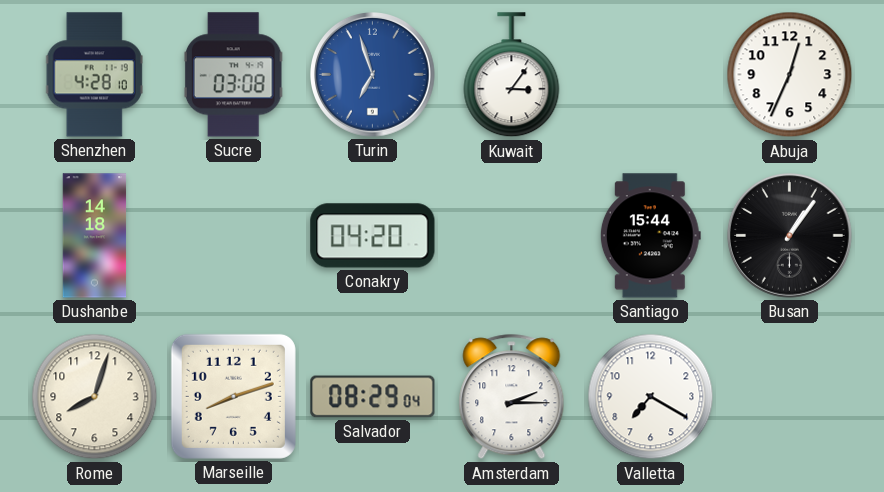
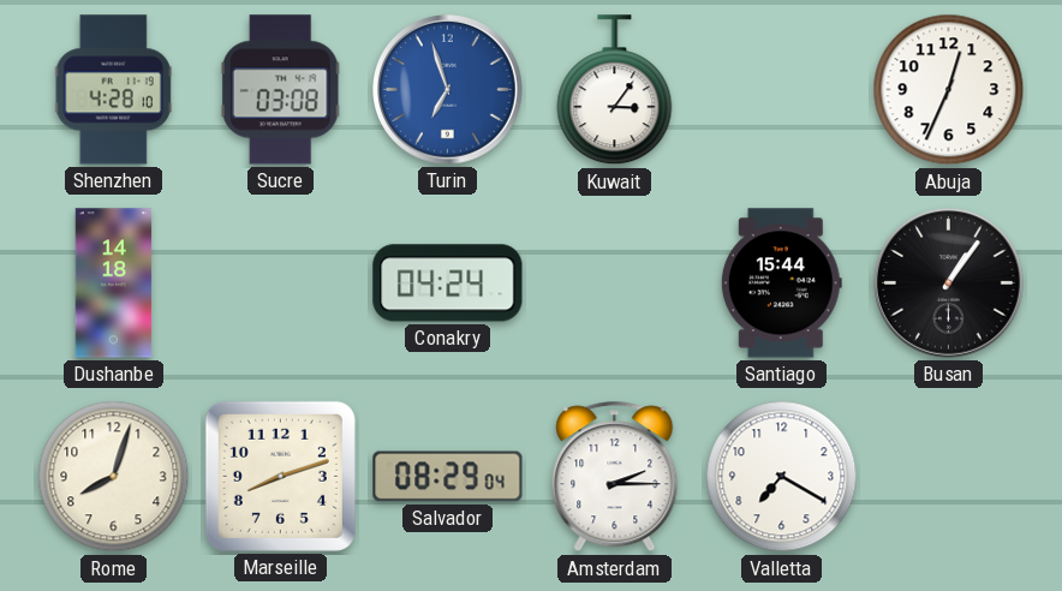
Conakry: 04:20 -> 04:24
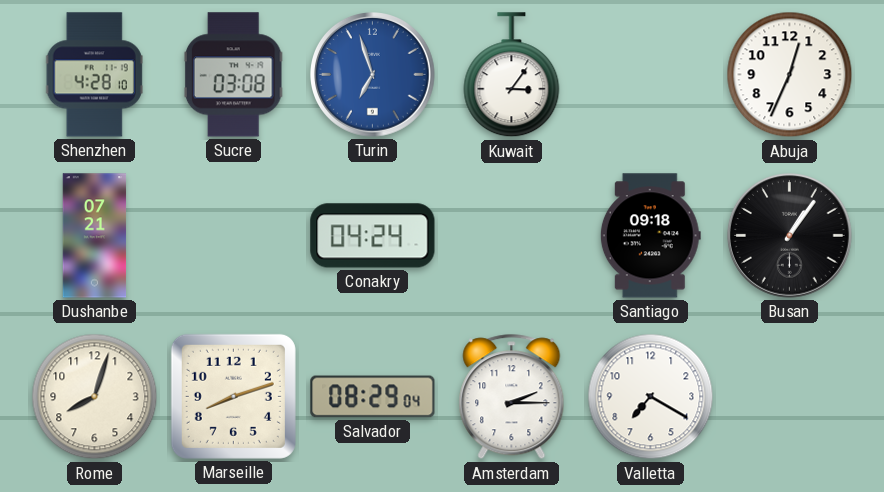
Dushanbe: 14:18 -> 07:21
Santiago: 15:44 -> 09:18
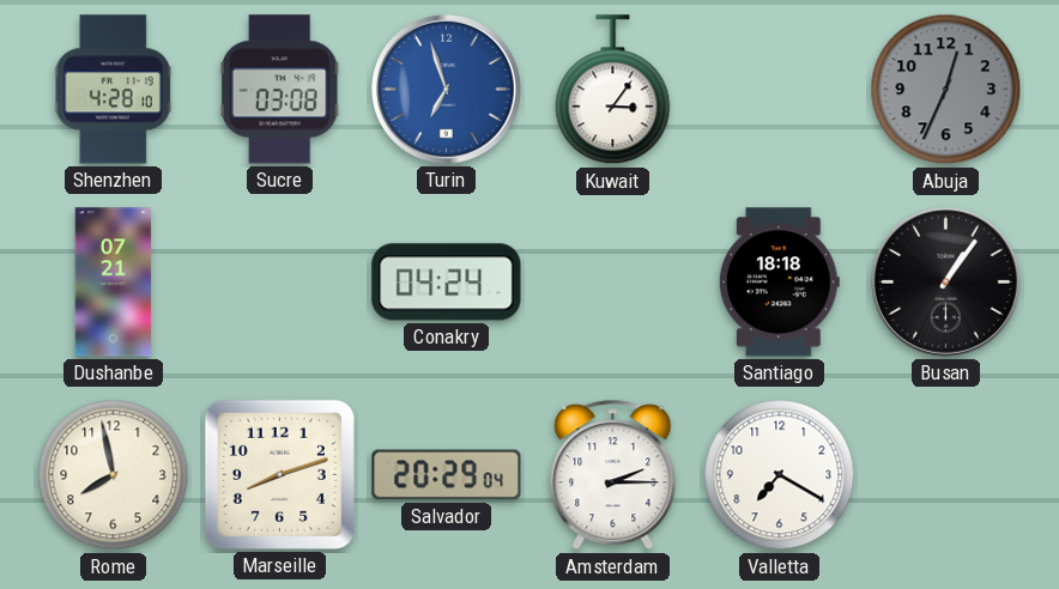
Abuja dial: white -> grey
Santiago: 09:18 -> 18:18
Rome: 8:03 -> 7:58
Salvador: 08:29 -> 20:29
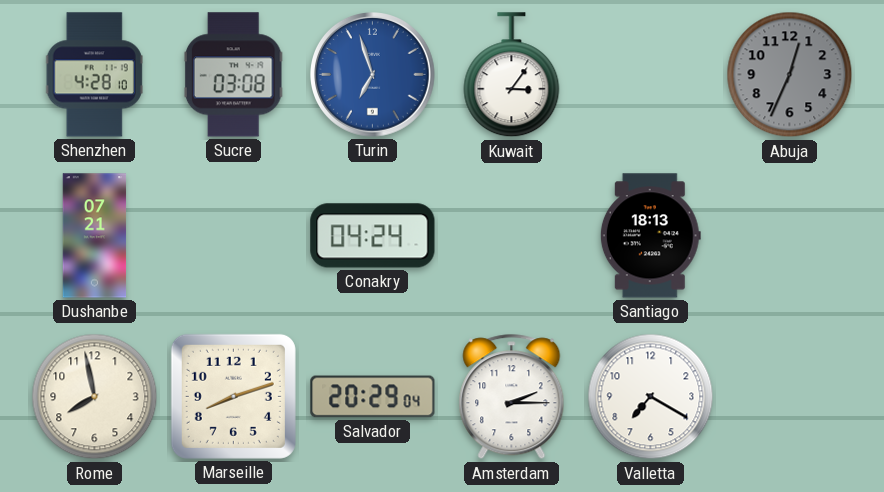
Santiago: 18:18 -> 18:13
Busan: 1:06 -> none
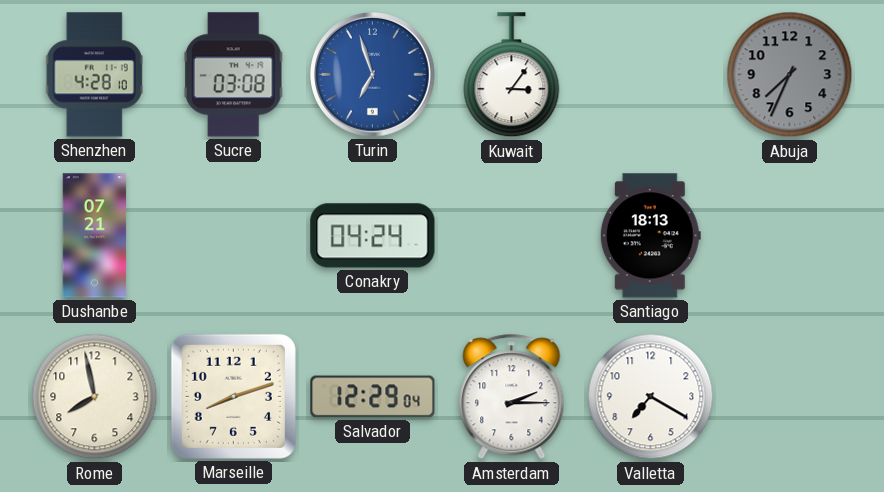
Abuja: 12:34 -> 7:34
Salvador: 20:29 -> 12:29
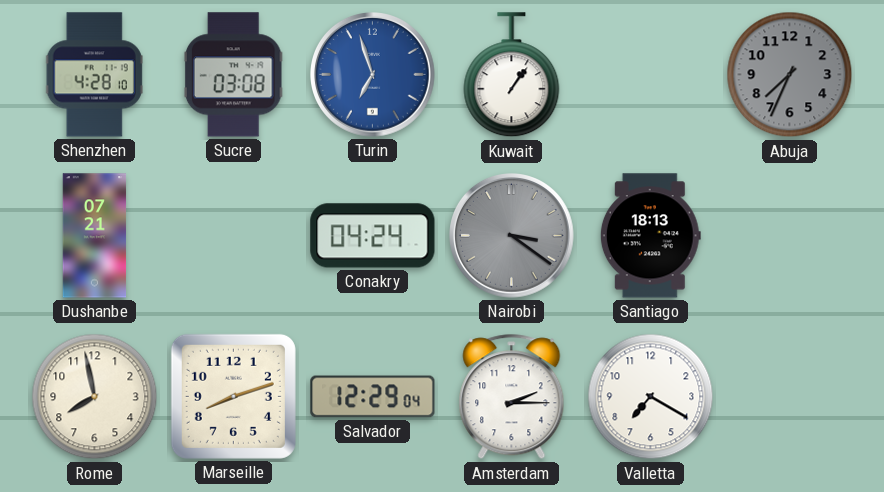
Kuwait: 3:06 -> 1:06
Nairobi: none -> 3:21
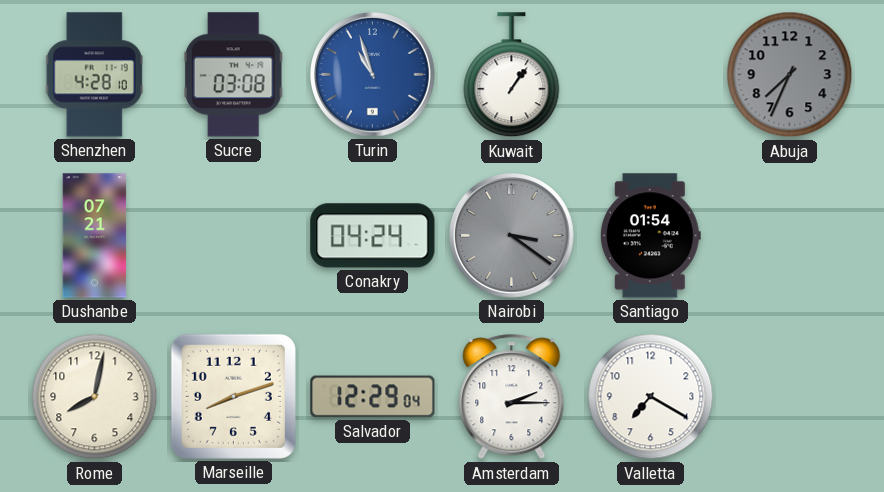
Turin: 6:57 -> 10:57
Santiago: 18:13 -> 01:54
Rome: 7:58 -> 8:02
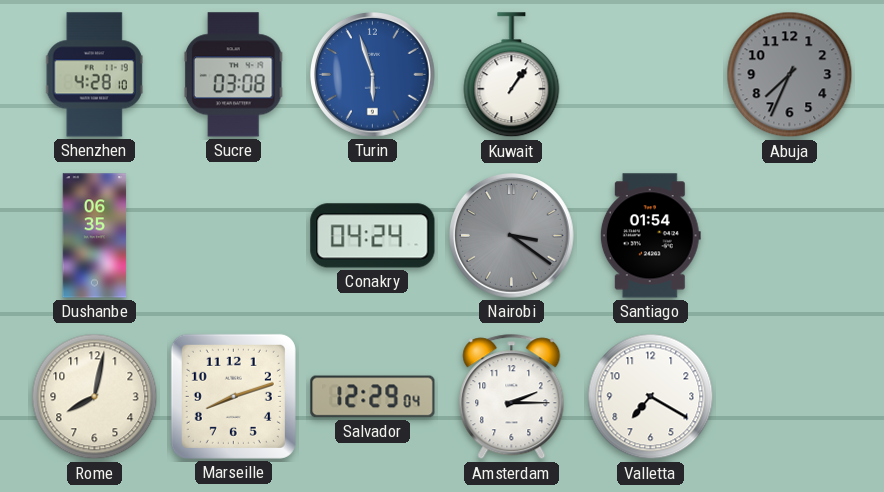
Turin: 10:57 -> 5:57
Dushanbe: 07:21 -> 06:35
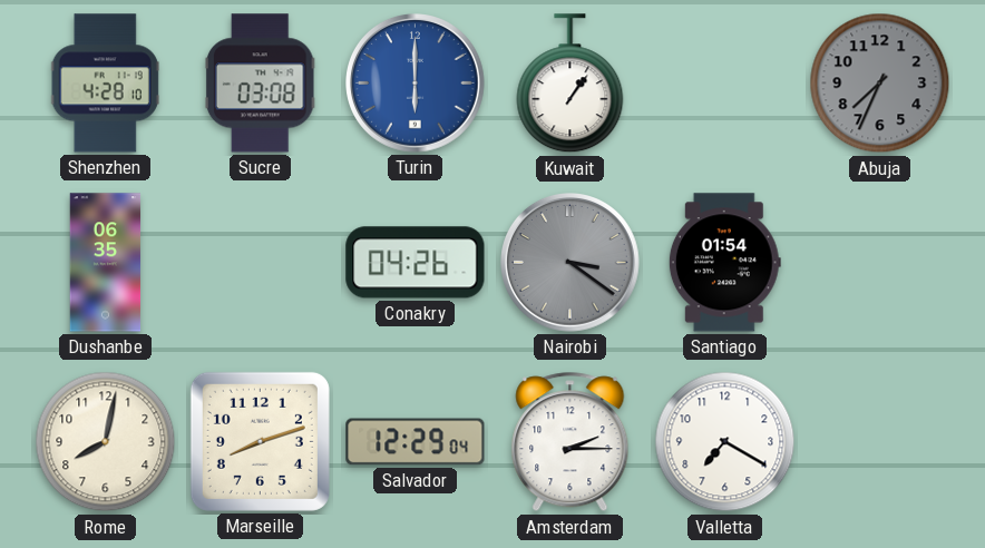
Turin: 5:57 -> 6:00
Conakry: 04:24 -> 04:26
